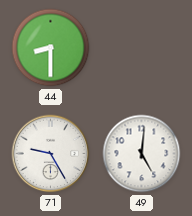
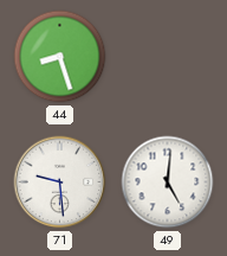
44: 8:30 -> 8:27
71: 9:25 -> 9:29
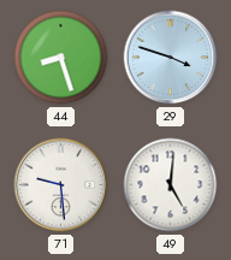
29: none -> 3:48
